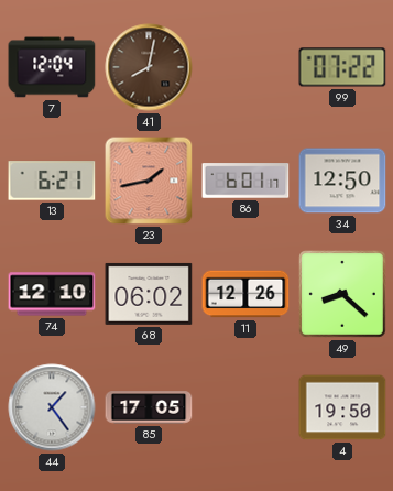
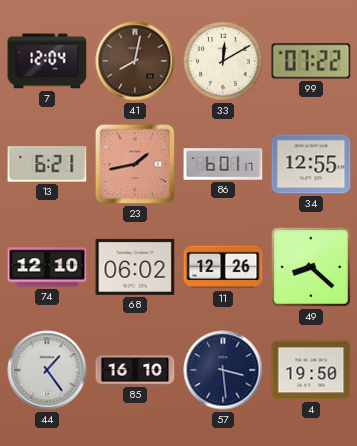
33: none -> 12:10
34: 12:50 -> 12:55
85: 17:05 -> 16:10
57: none -> 3:29
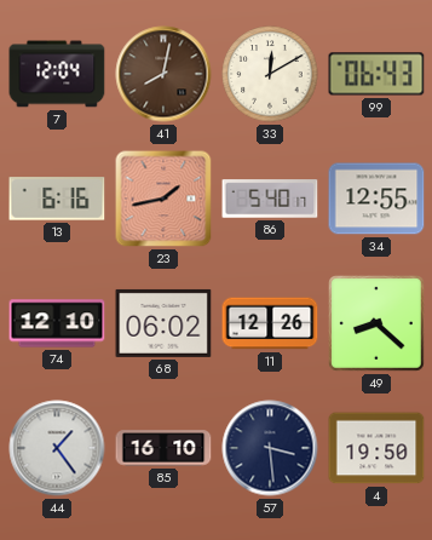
99: 07:22 -> 06:43
13: 6:21 -> 6:16
86: 6:01 -> 5:40
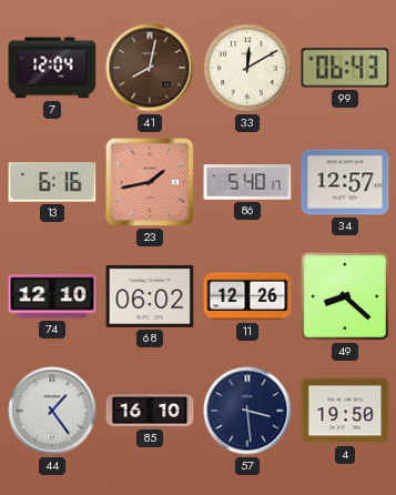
34: 12:55 -> 12:57
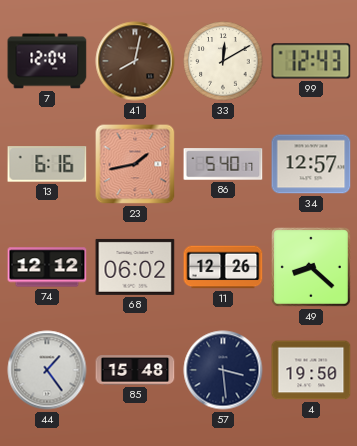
99: 06:43 -> 12:43
74: 12:10 -> 12:12
85: 16:10 -> 15:48
